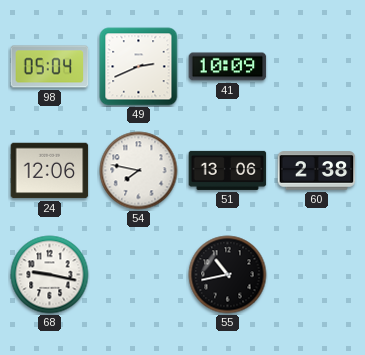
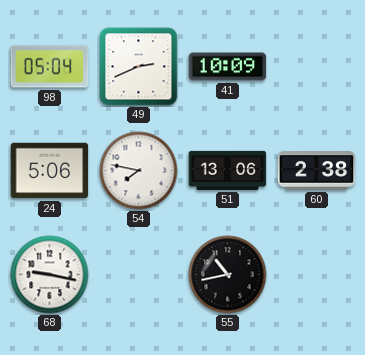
24: 12:06 -> 5:06
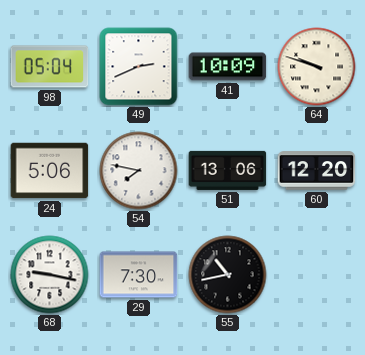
64: none -> 9:48
60: 2:38 -> 12:20
29: none -> 7:30
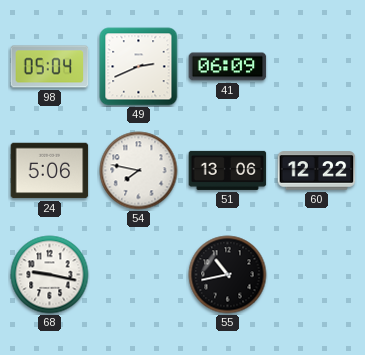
41: 10:09 -> 06:09
64: 9:48 -> none
60: 12:20 -> 12:22
29: 7:30 -> none
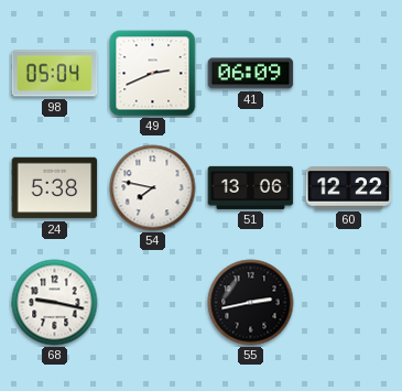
24: 5:06 -> 5:38
55: 10:43 -> 2:43
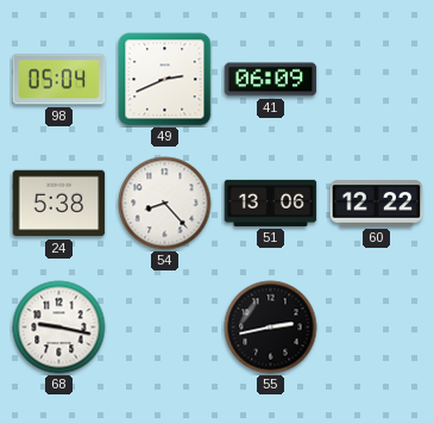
54: 7:47 -> 8:23
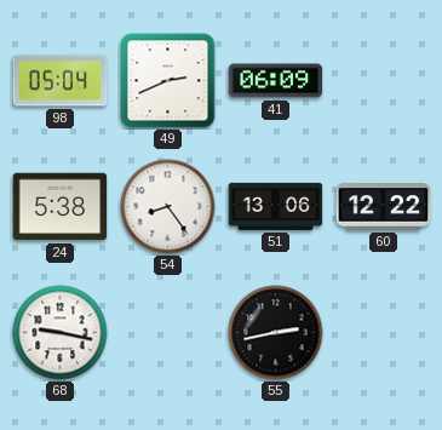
54: 8:23 -> 8:24
